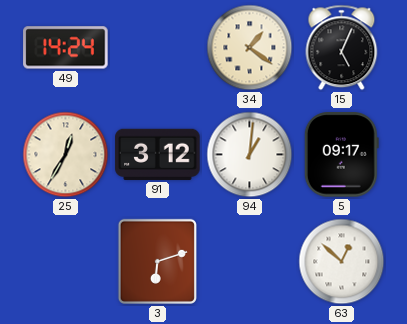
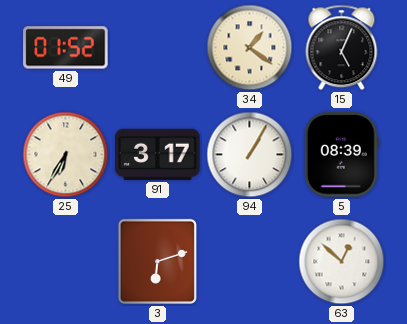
49: 14:24 -> 01:52
25: 12:35 -> 6:35
91: 3:12 -> 3:17
94: 1:01 -> 1:05
5: 09:17 -> 08:39
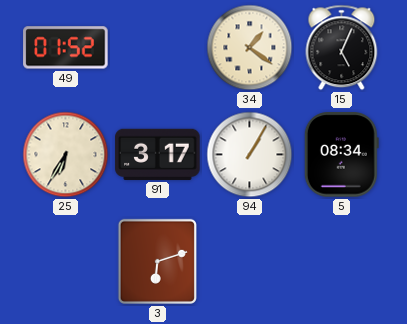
5: 08:39 -> 08:34
63: 12:52 -> none
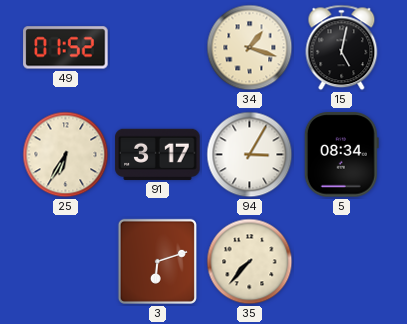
34: 1:21 -> 1:18
15: 5:04 -> 5:02
94: 1:05 -> 3:05
35: none -> 7:37
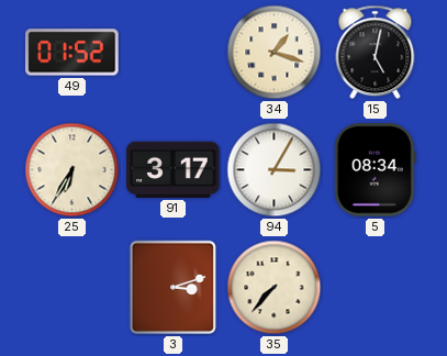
3: 6:12 -> 3:12
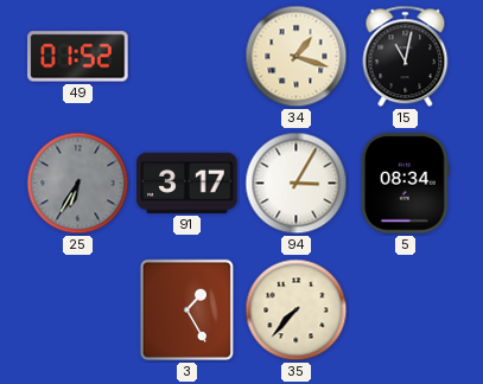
15: 5:02 -> 11:02
25 dial: cream -> grey
3: 3:12 -> 1:25
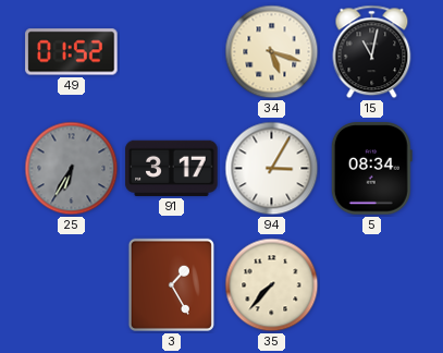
34: 1:18 -> 5:18
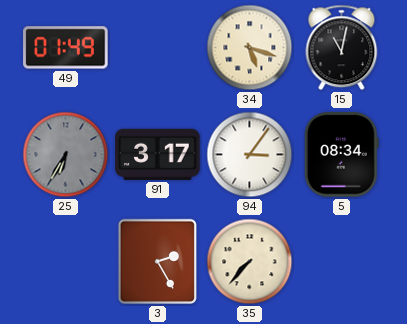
49: 01:52 -> 01:49
94: 3:05 -> 3:06
3: 1:25 -> 2:25
